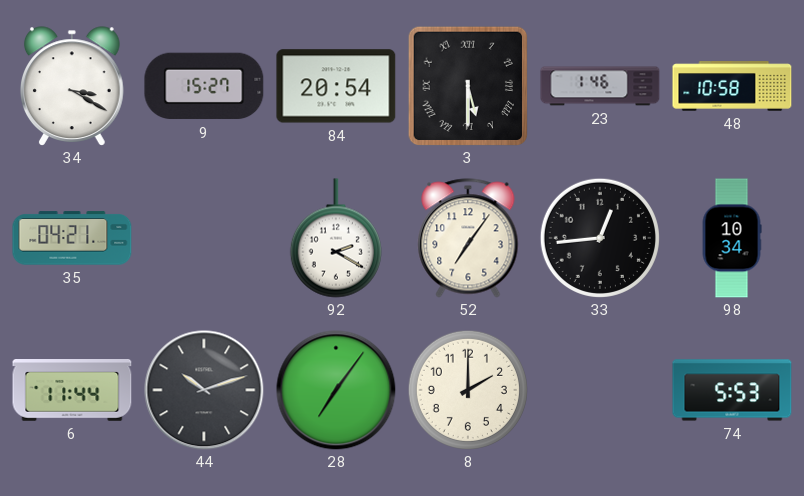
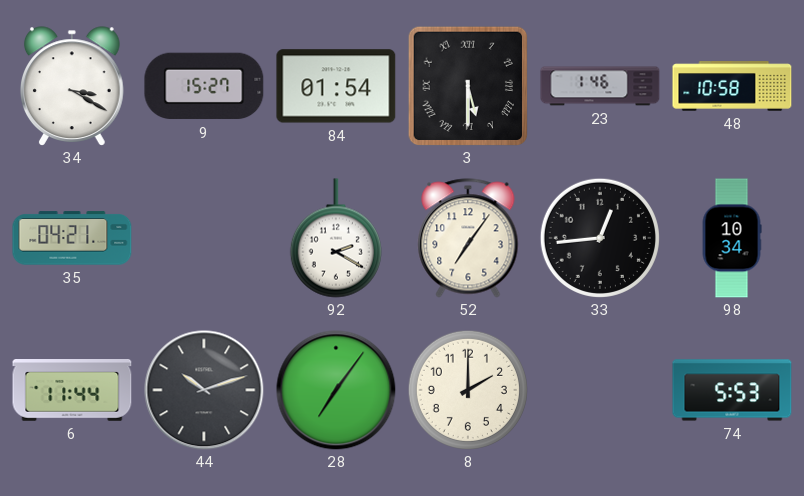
84: 20:54 -> 01:54
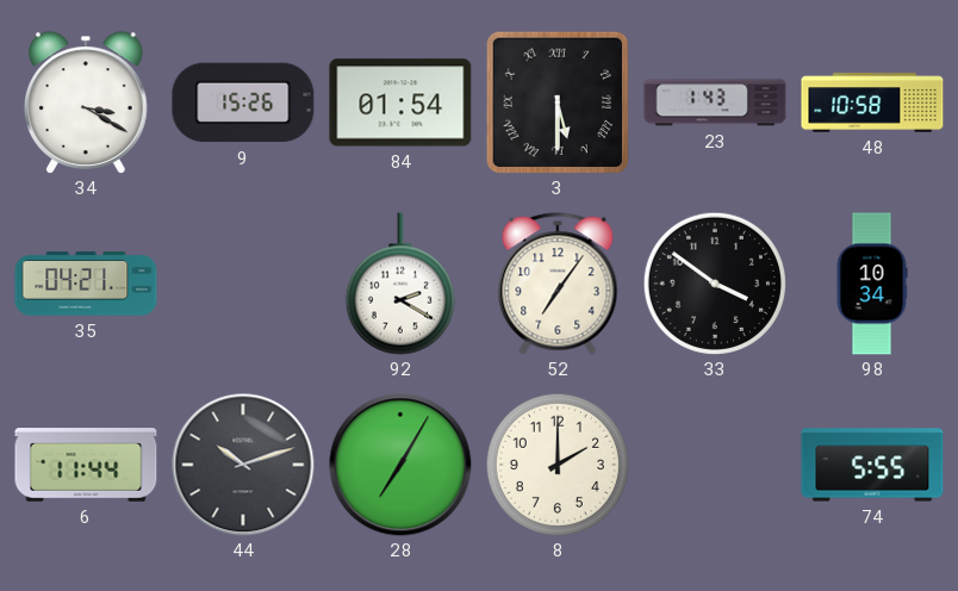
9: 15:27 -> 15:26
23: 1:46 -> 1:43
33: 12:44 -> 3:51
28: 7:06 -> 7:05
74: 5:53 -> 5:55
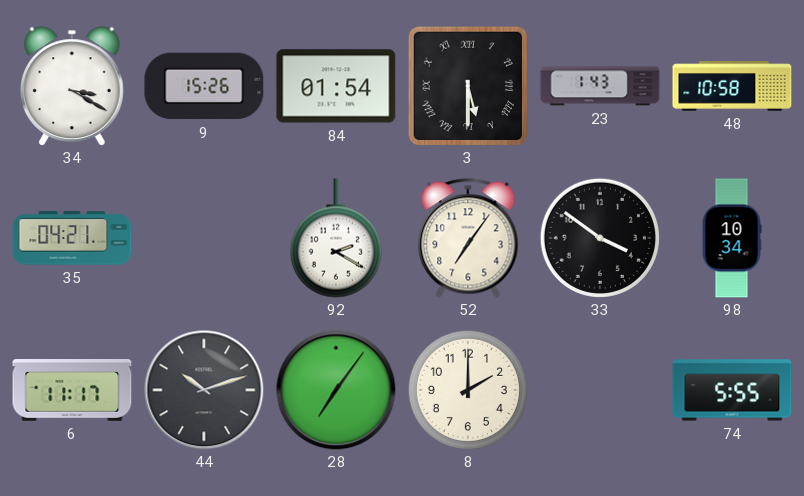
6: 11:44 -> 11:17
28: 7:05 -> 7:06
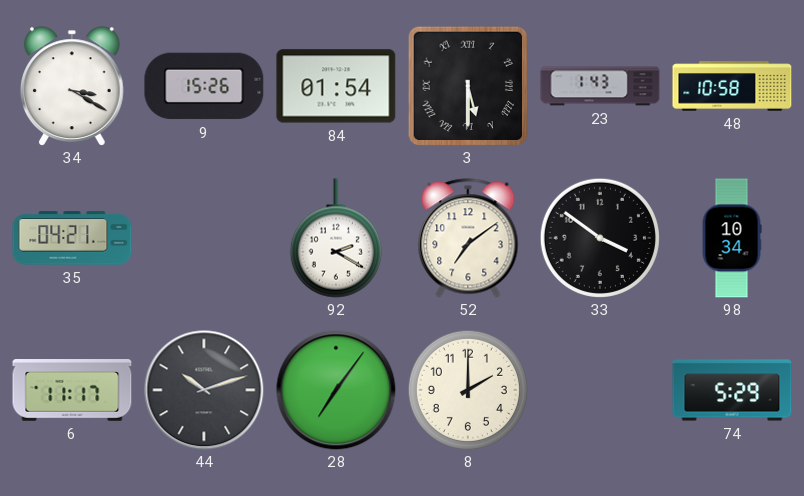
52: 7:06 -> 7:09
74: 5:55 -> 5:29
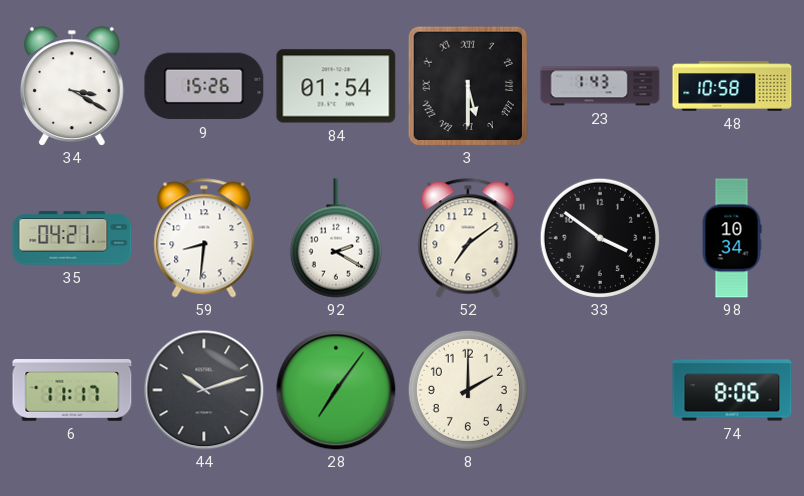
59: none -> 8:31
74: 5:29 -> 8:06
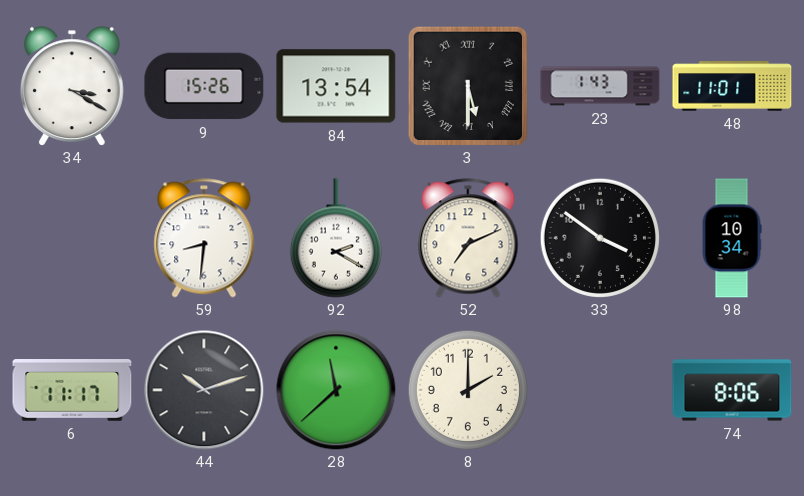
84: 01:54 -> 13:54
48: 10:58 -> 11:01
35: 04:21 -> none
52: 7:09 -> 7:11
28: 7:06 -> 11:38
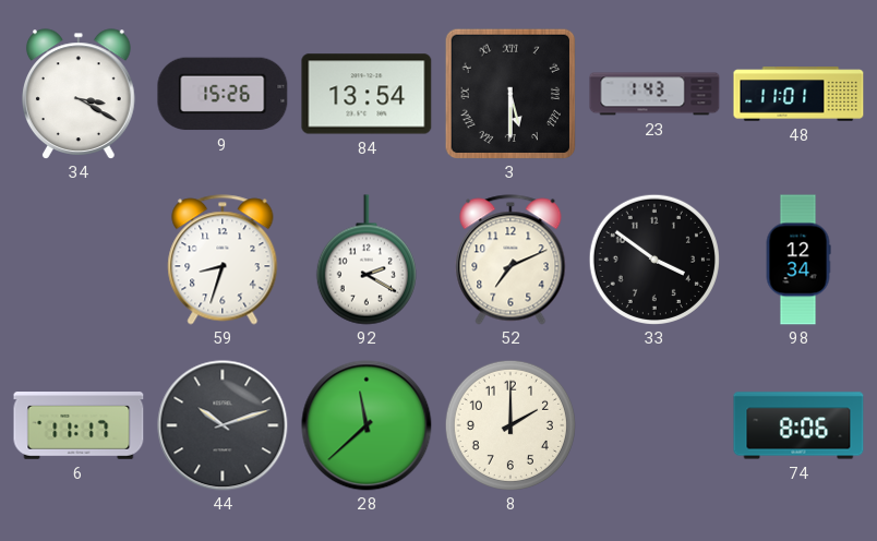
59: 8:31 -> 8:33
98: 10:34 -> 12:34
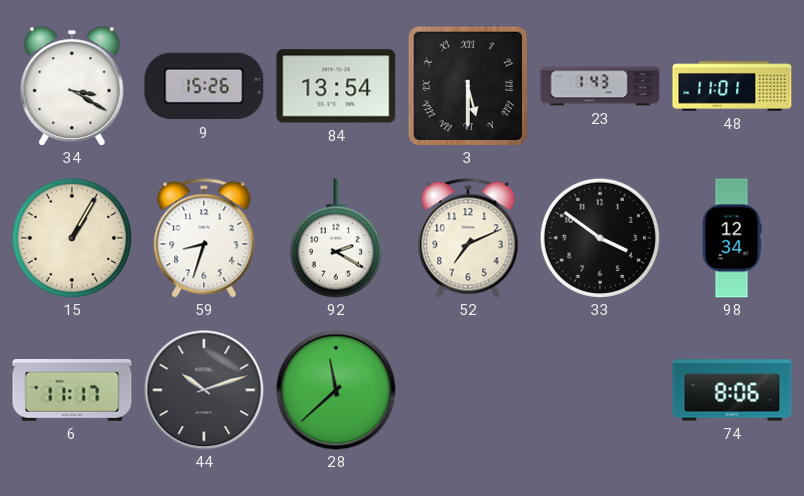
15: none -> 1:05
8: 2:00 -> none
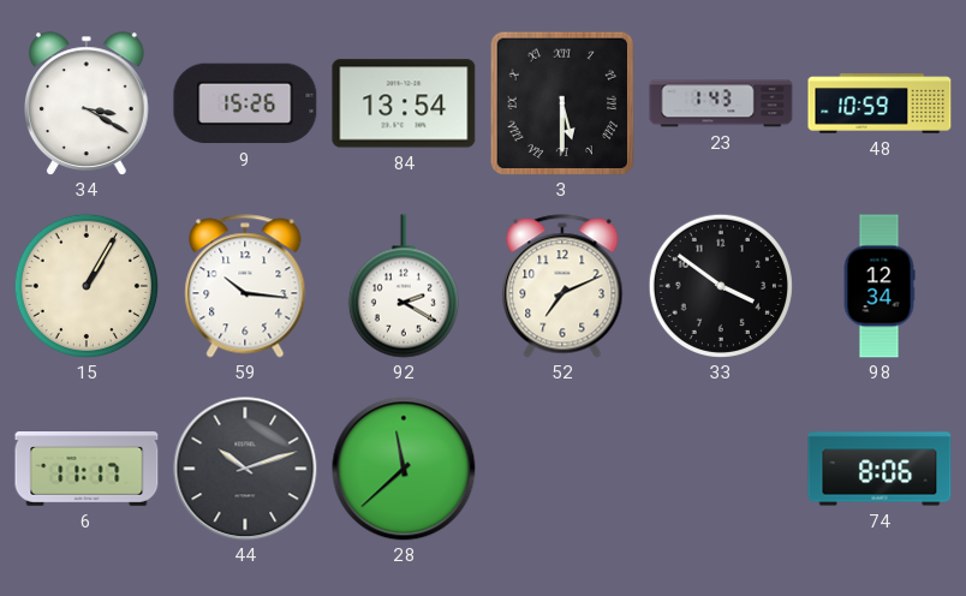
48: 11:01 -> 10:59
59: 8:33 -> 10:16
